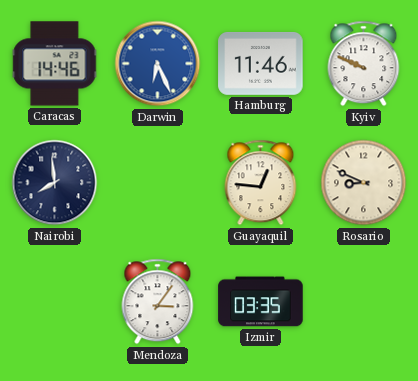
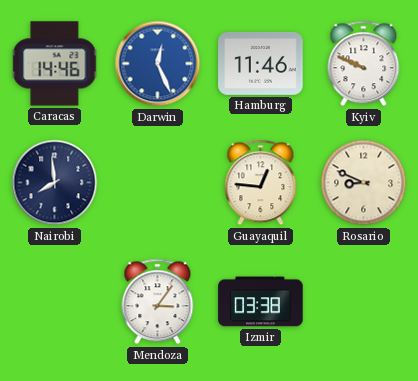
Darwin: 6:26 -> 12:26
Izmir: 03:35 -> 03:38
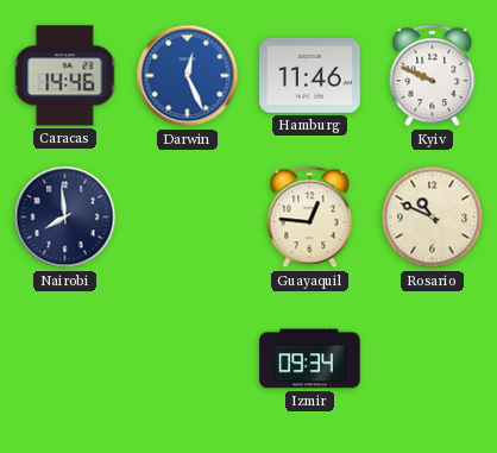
Rosario: 8:49 -> 10:49
Mendoza: 3:06 -> none
Izmir: 03:38 -> 09:34
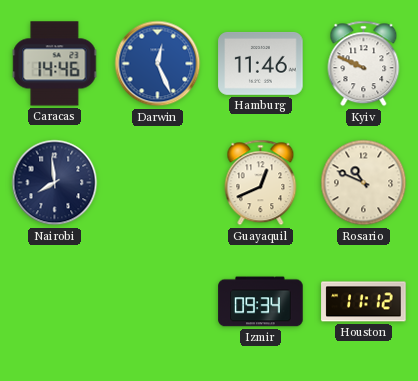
Guayaquil: 12:46 -> 12:41
Houston: none -> 11:12
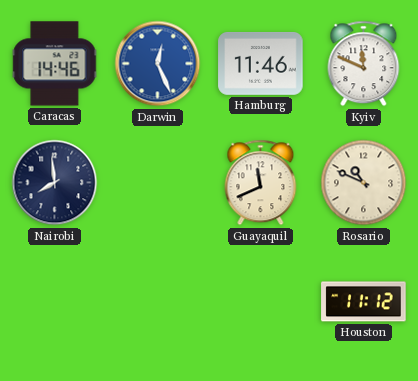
Kyiv: 9:49 -> 11:49
Guayaquil: 12:41 -> 11:41
Izmir: 09:34 -> none
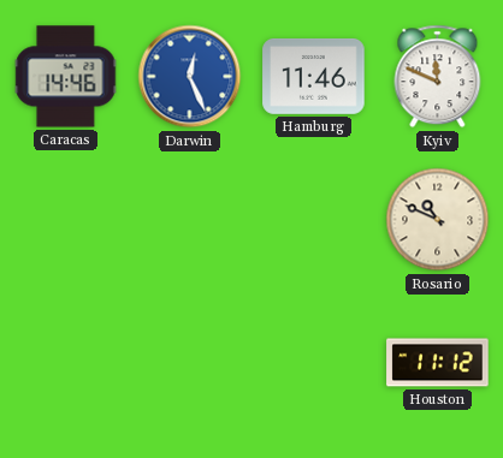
Nairobi: 7:59 -> none
Guayaquil: 11:41 -> none
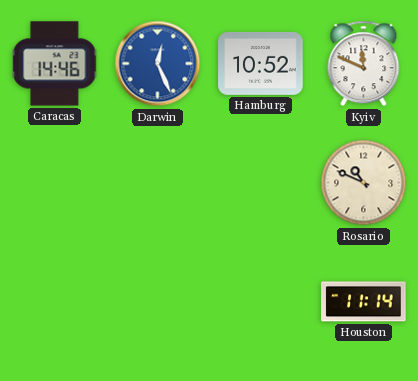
Hamburg: 11:46 -> 10:52
Houston: 11:12 -> 11:14
